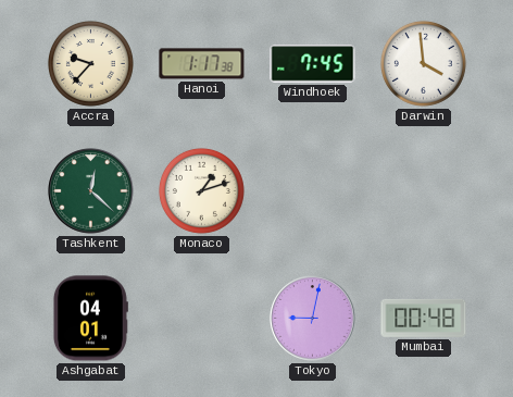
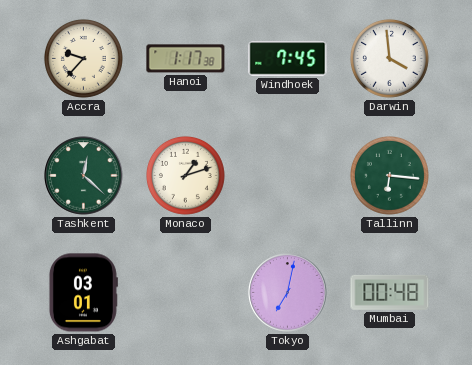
Tallinn: none -> 6:16
Ashgabat: 04:01 -> 03:01
Tokyo: 9:02 -> 7:02
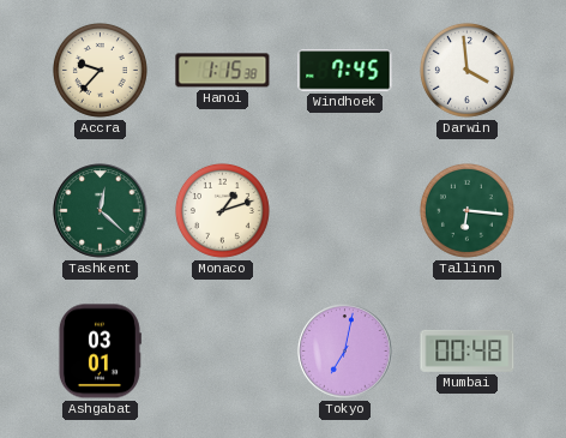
Hanoi: 1:17 -> 1:15
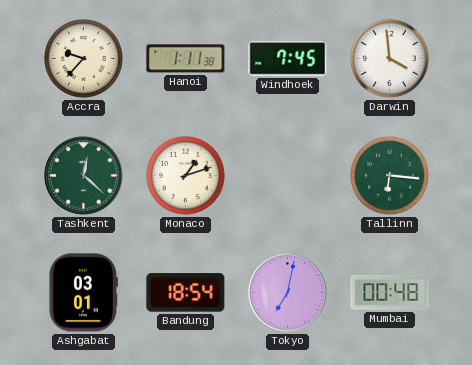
Hanoi: 1:15 -> 1:11
Bandung: none -> 18:54
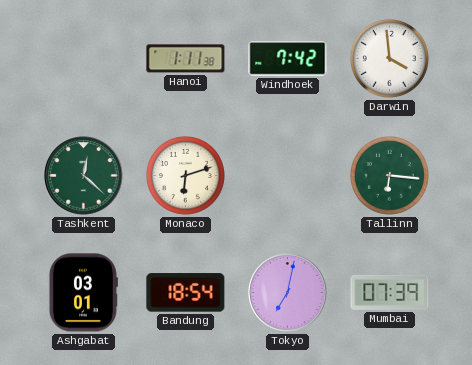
Accra: 9:37 -> none
Windhoek: 7:45 -> 7:42
Monaco: 1:12 -> 6:12
Mumbai: 00:48 -> 07:39
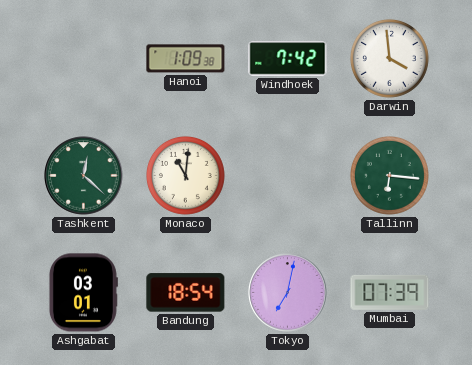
Hanoi: 1:11 -> 1:09
Monaco: 6:12 -> 11:01
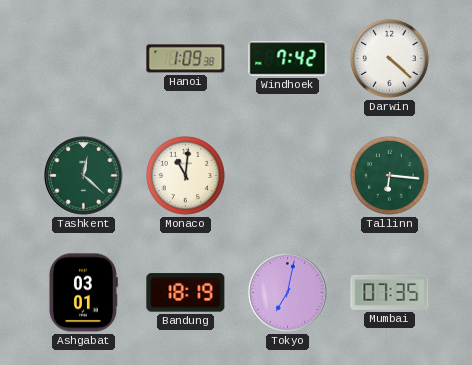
Darwin: 3:59 -> 4:22
Bandung: 18:54 -> 18:19
Mumbai: 07:39 -> 07:35
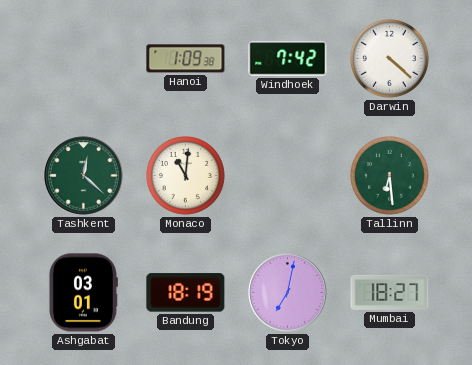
Tallinn: 6:16 -> 6:29
Mumbai: 07:35 -> 18:27
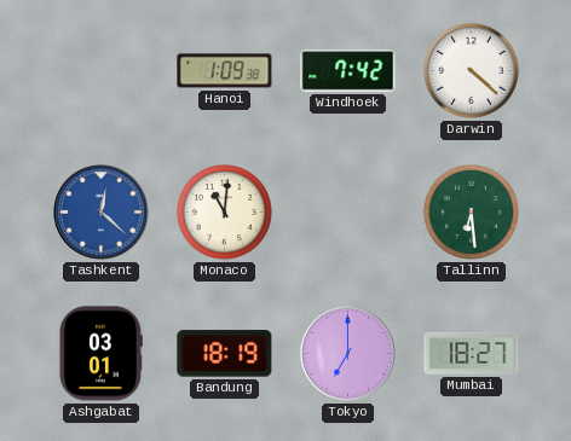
Tashkent dial: green -> blue
Tokyo: 7:02 -> 7:00
